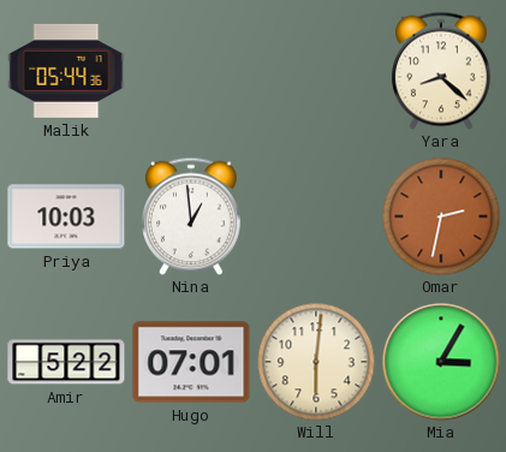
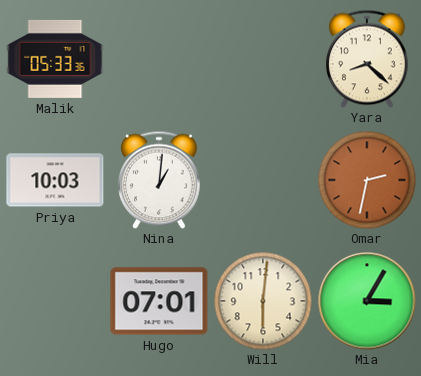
Malik: 05:44 -> 05:33
Nina: 12:59 -> 1:01
Amir: 5:22 -> none
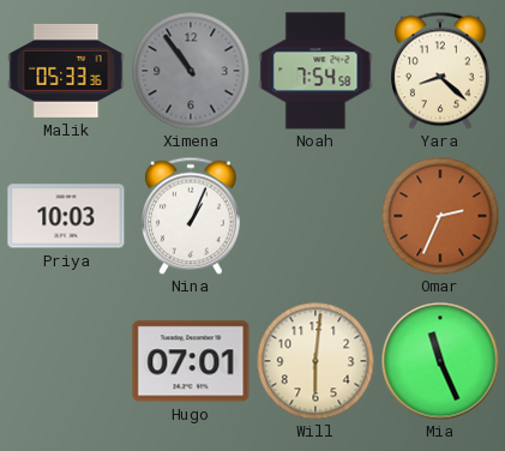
Ximena: none -> 10:54
Noah: none -> 7:54
Nina: 1:01 -> 1:04
Omar: 2:32 -> 2:34
Mia: 3:05 -> 11:26
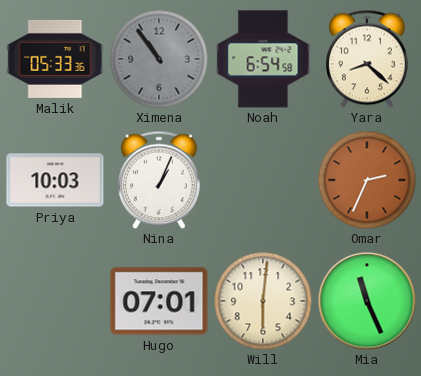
Noah: 7:54 -> 6:54
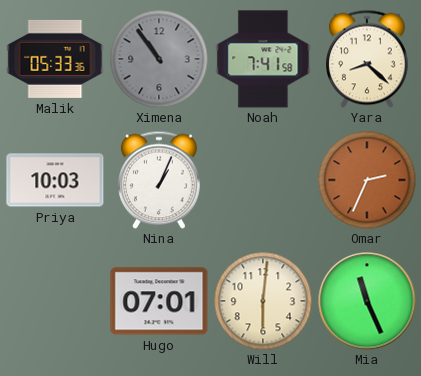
Noah: 6:54 -> 7:41
